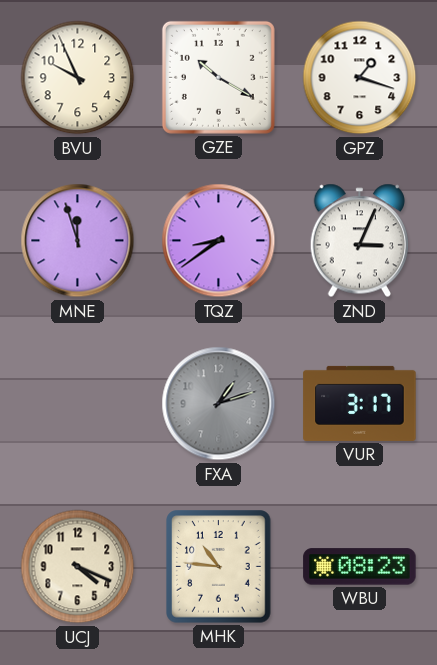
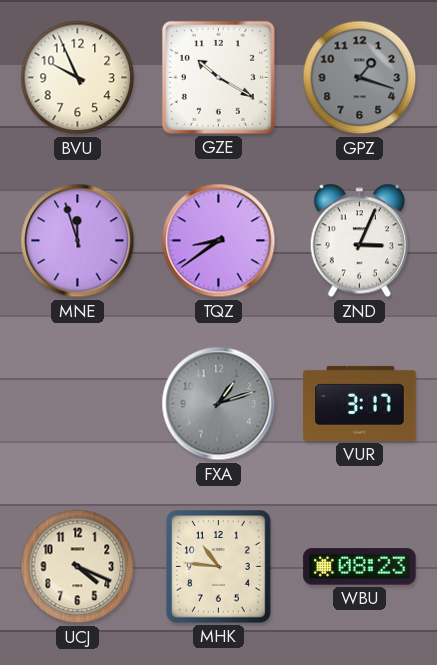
GPZ dial: white -> grey
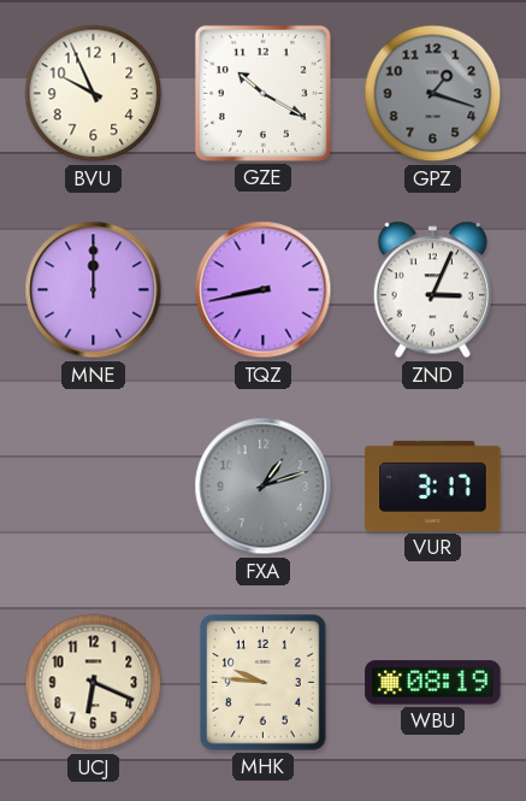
MNE: 11:57 -> 12:00
TQZ: 8:39 -> 8:43
UCJ: 4:19 -> 6:19
MHK: 10:46 -> 9:46
WBU: 08:23 -> 08:19
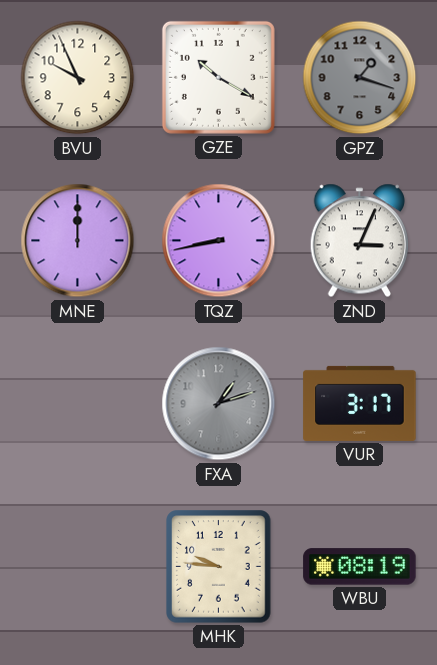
UCJ: 6:19 -> none
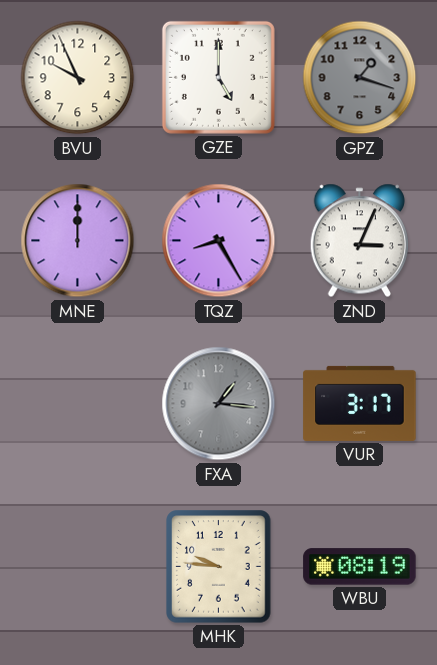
GZE: 10:20 -> 5:00
TQZ: 8:43 -> 8:25
FXA: 1:12 -> 1:16
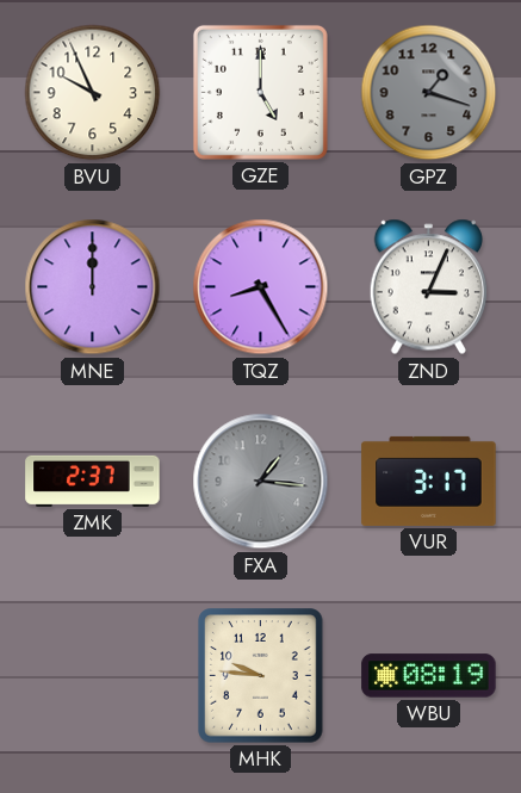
ZMK: none -> 2:37
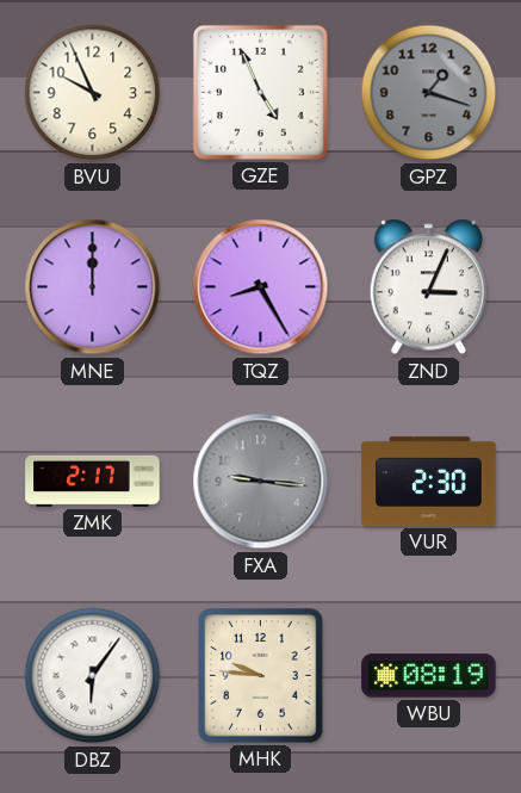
GZE: 5:00 -> 4:56
ZMK: 2:37 -> 2:17
FXA: 1:16 -> 9:16
VUR: 3:17 -> 2:30
DBZ: none -> 6:06
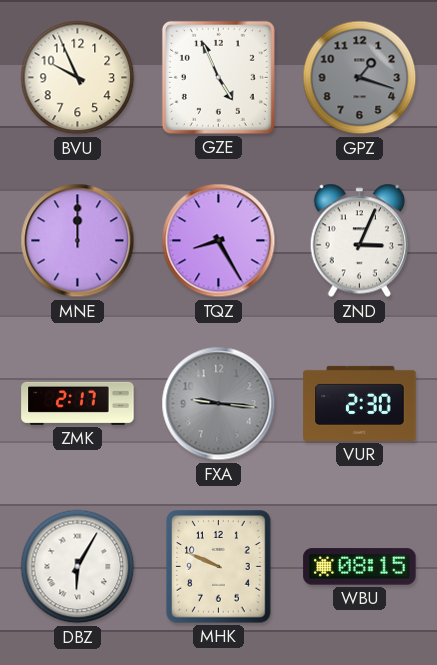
DBZ: 6:06 -> 6:05
MHK: 9:46 -> 9:49
WBU: 08:19 -> 08:15
